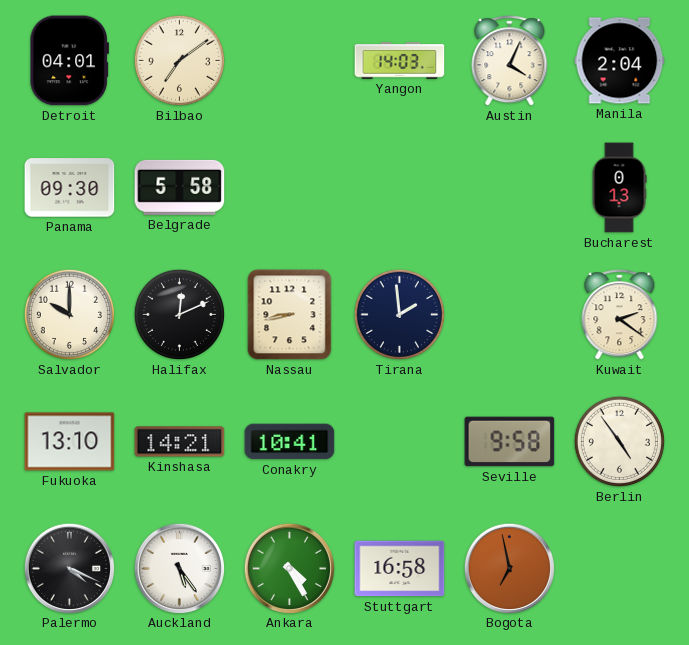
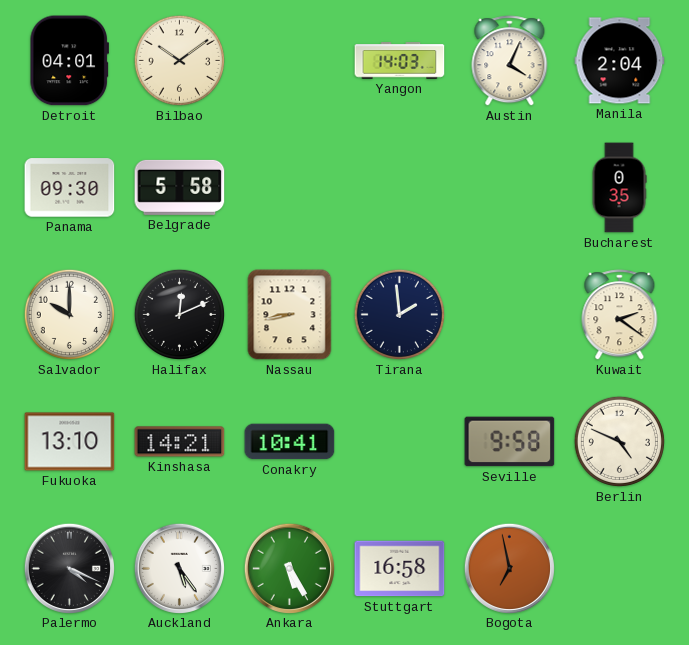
Bilbao: 7:09 -> 10:09
Bucharest: 0:13 -> 0:35
Berlin: 4:54 -> 4:49
Ankara: 4:25 -> 5:25
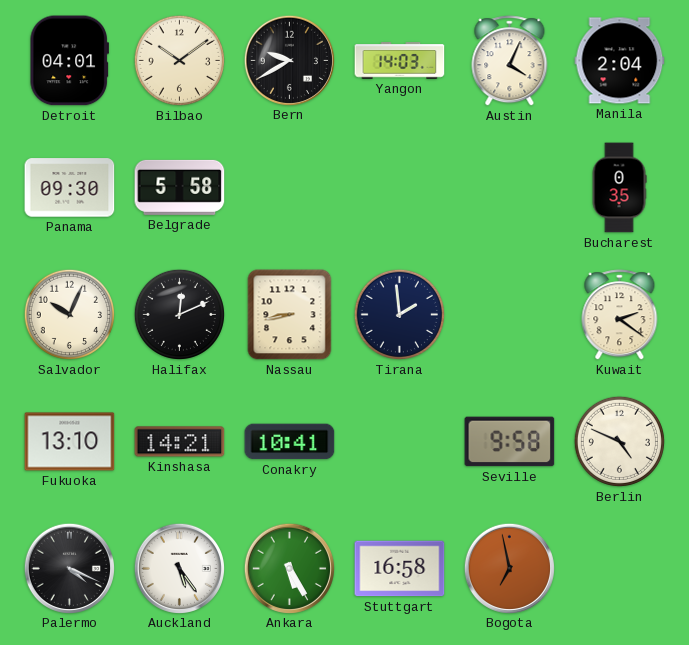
Bern: none -> 9:40
Salvador: 10:00 -> 10:04
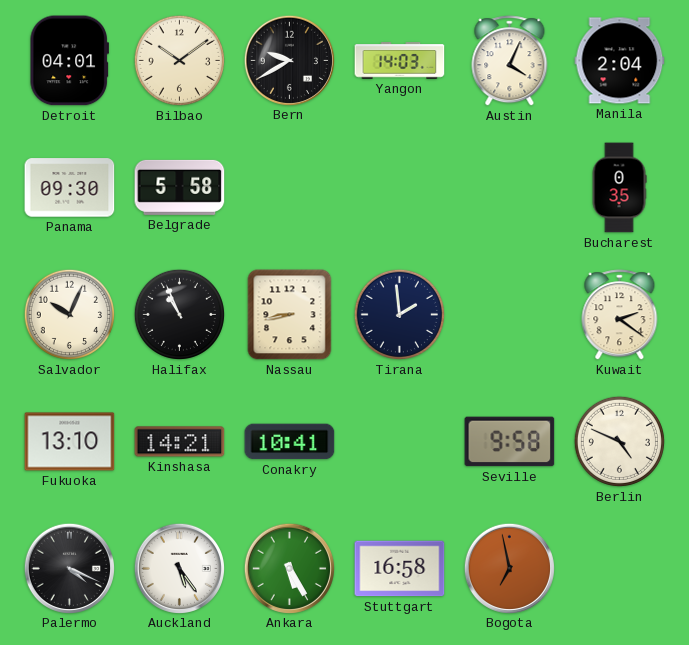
Halifax: 12:11 -> 10:56
